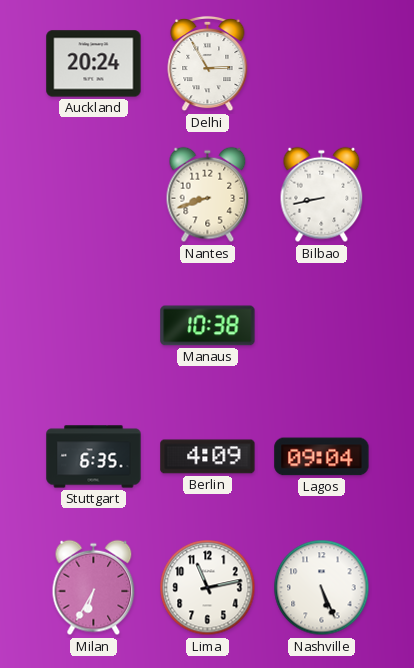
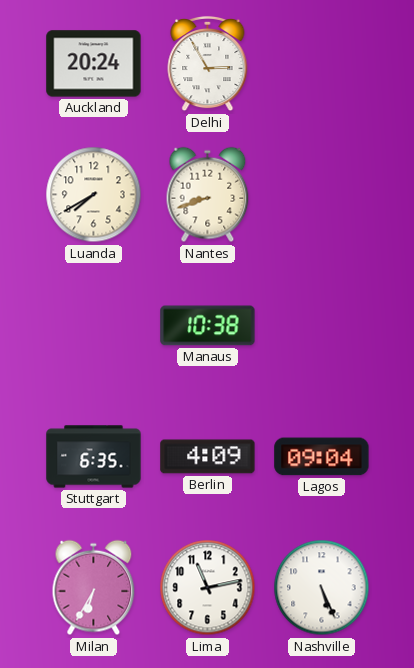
Luanda: none -> 7:40
Bilbao: 8:43 -> none
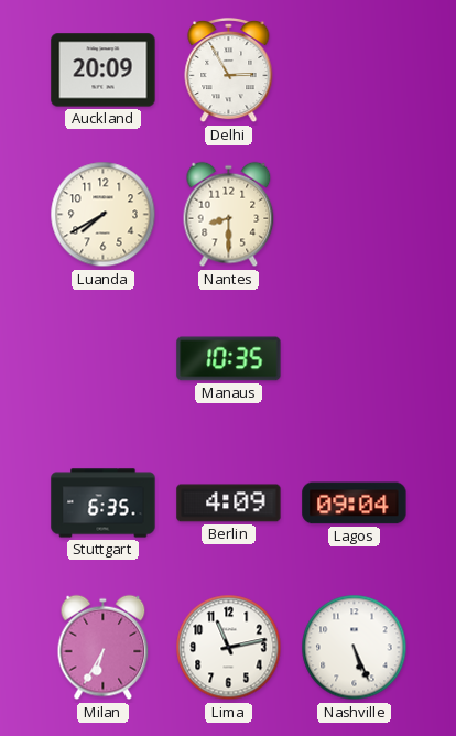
Auckland: 20:24 -> 20:09
Nantes: 8:42 -> 8:30
Manaus: 10:38 -> 10:35
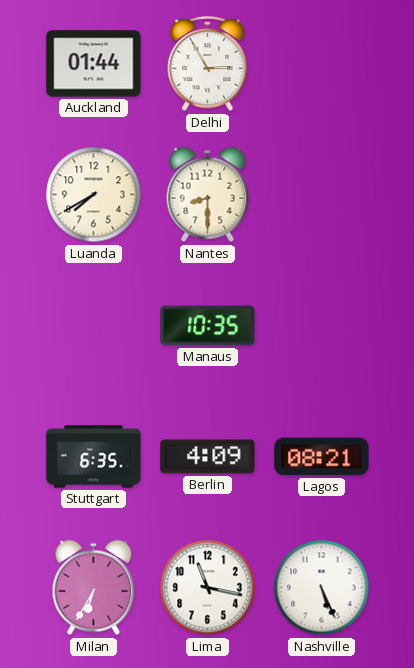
Auckland: 20:09 -> 01:44
Lagos: 09:04 -> 08:21
Lima: 11:13 -> 11:17
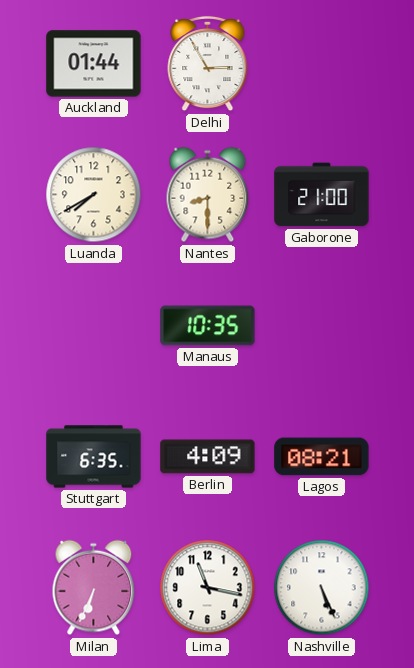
Gaborone: none -> 21:00
Milan: 6:35 -> 6:34
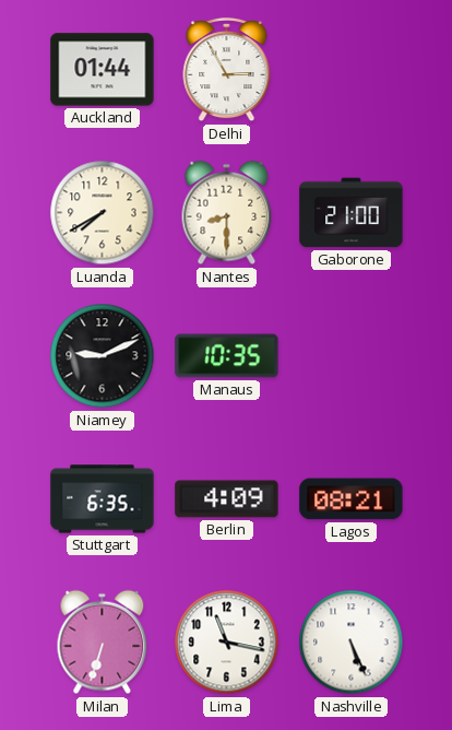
Niamey: none -> 9:11
Milan: 6:34 -> 6:33
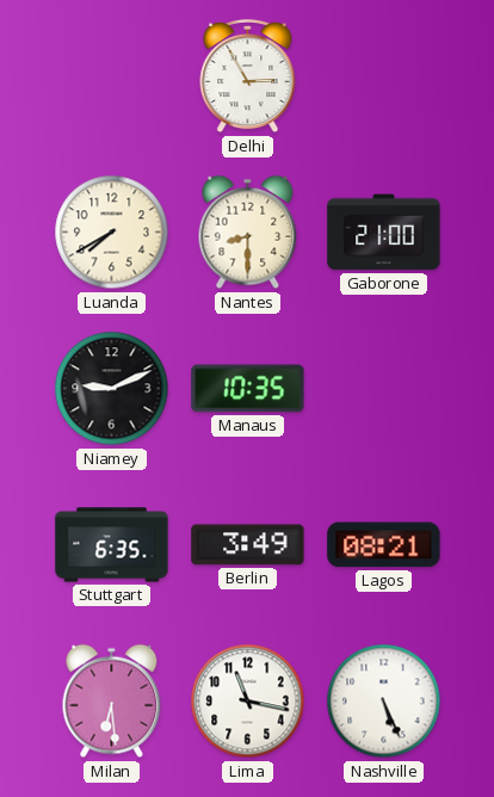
Auckland: 01:44 -> none
Berlin: 4:09 -> 3:49
Milan: 6:33 -> 6:29
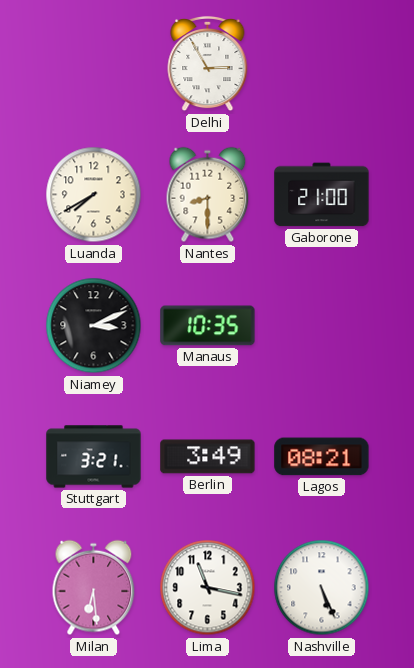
Niamey: 9:11 -> 3:11
Stuttgart: 6:35 -> 3:21
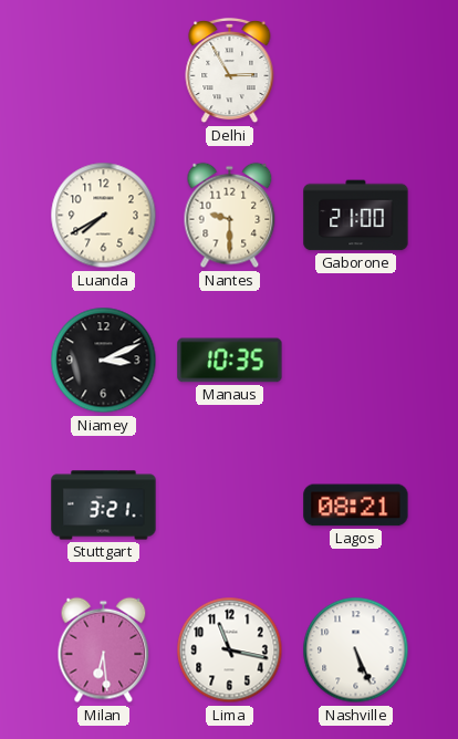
Nantes: 8:30 -> 9:30
Berlin: 3:49 -> none
